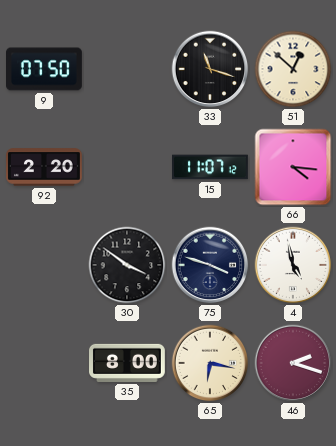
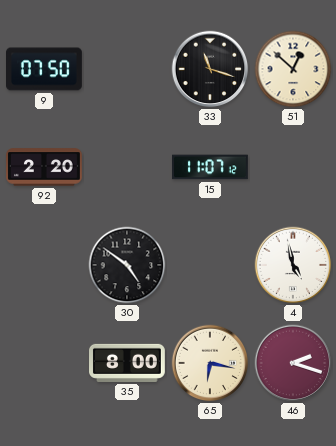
66: 4:16 -> none
30: 3:51 -> 4:51
75: 3:48 -> none
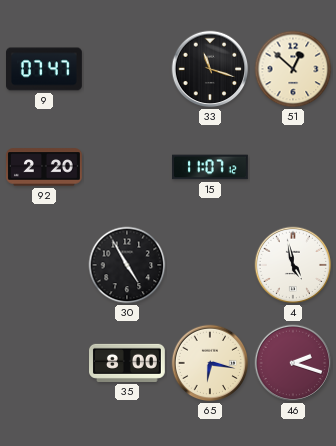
9: 07:50 -> 07:47
30: 4:51 -> 4:55
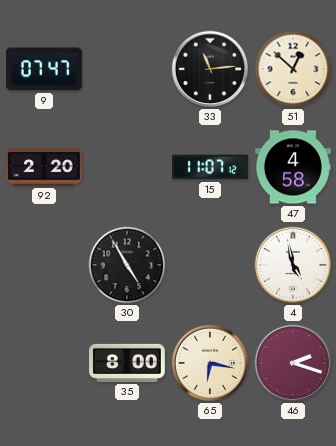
33: 11:18 -> 11:14
47: none -> 4:58
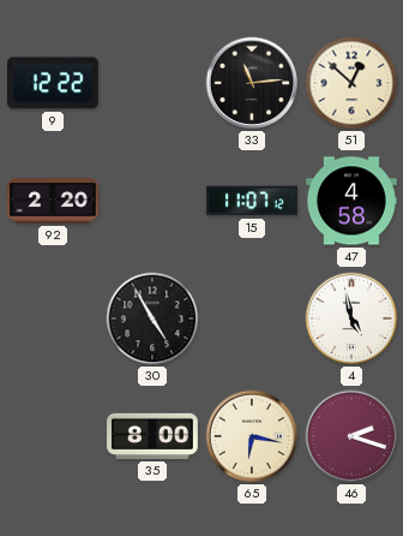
9: 07:47 -> 12:22
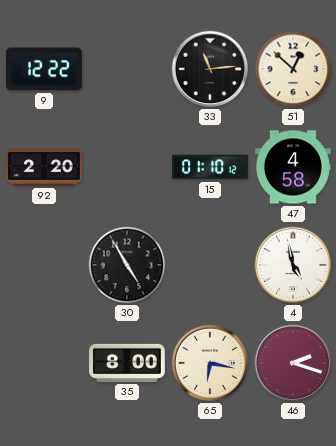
15: 11:07 -> 01:10
